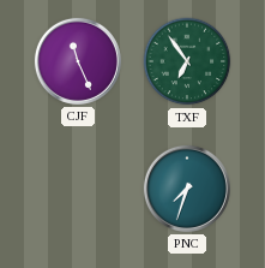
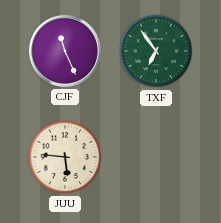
JUU: none -> 5:46
PNC: 7:33 -> none
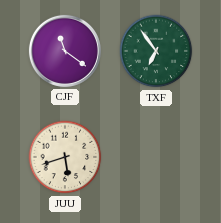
CJF: 11:26 -> 11:21
JUU: 5:46 -> 5:42
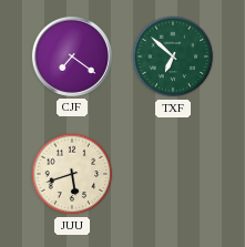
CJF: 11:21 -> 7:21
TXF: 6:54 -> 6:52
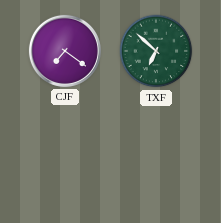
JUU: 5:42 -> none
